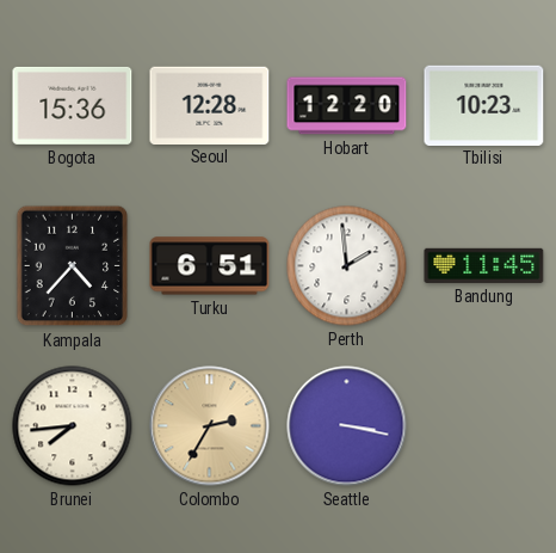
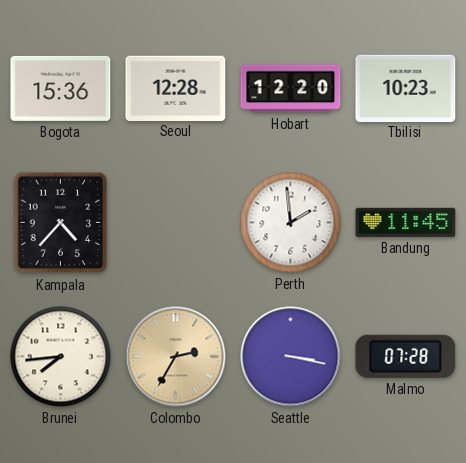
Turku: 6:51 -> none
Malmo: none -> 07:28
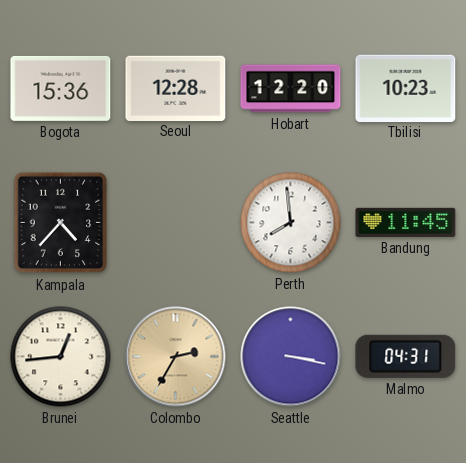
Perth: 1:59 -> 7:59
Brunei: 7:44 -> 12:44
Malmo: 07:28 -> 04:31
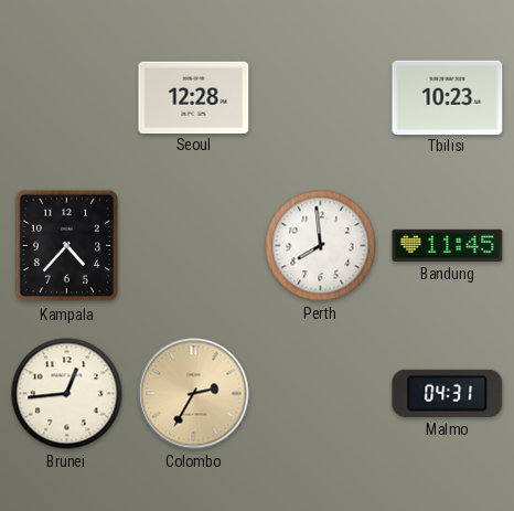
Bogota: 15:36 -> none
Hobart: 12:20 -> none
Seattle: 3:17 -> none
